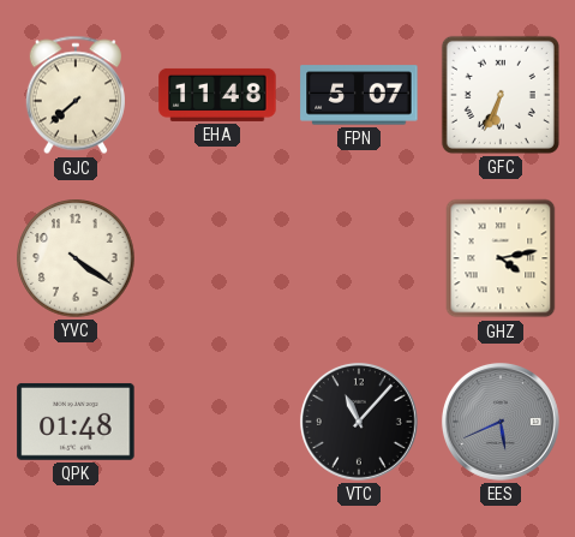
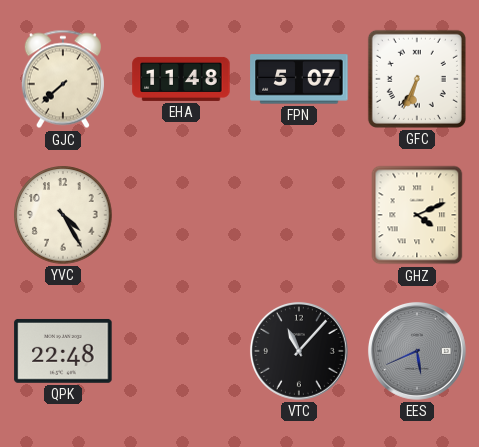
YVC: 4:21 -> 4:25
GHZ: 4:13 -> 4:11
QPK: 01:48 -> 22:48
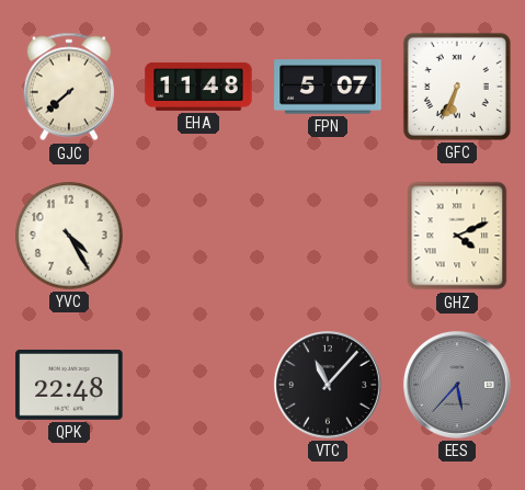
EES: 5:41 -> 5:37
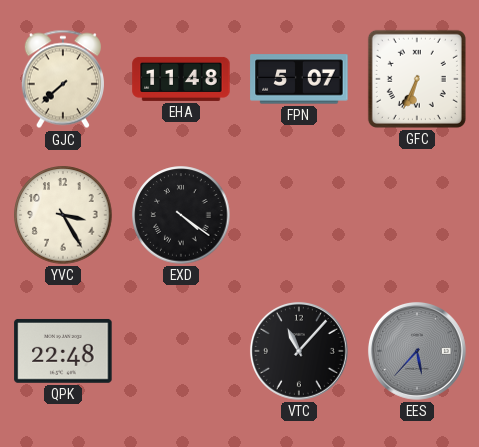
YVC: 4:25 -> 3:25
EXD: none -> 4:21
GHZ: 4:11 -> none
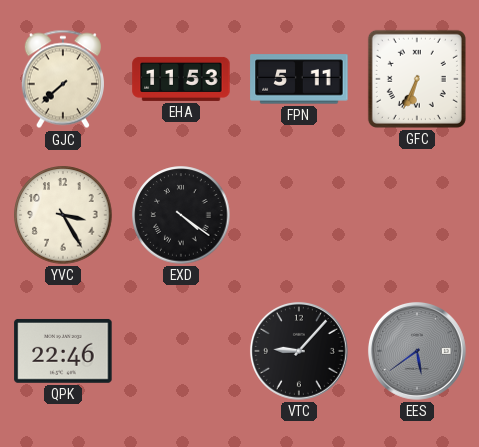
EHA: 11:48 -> 11:53
FPN: 5:07 -> 5:11
QPK: 22:48 -> 22:46
VTC: 11:07 -> 9:07
EES: 5:37 -> 5:39
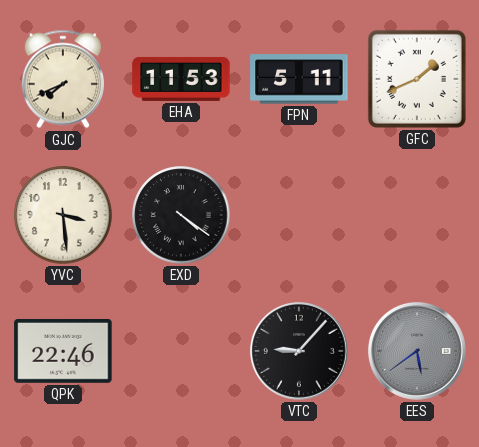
GJC: 7:38 -> 7:41
GFC: 6:34 -> 1:41
YVC: 3:25 -> 3:29
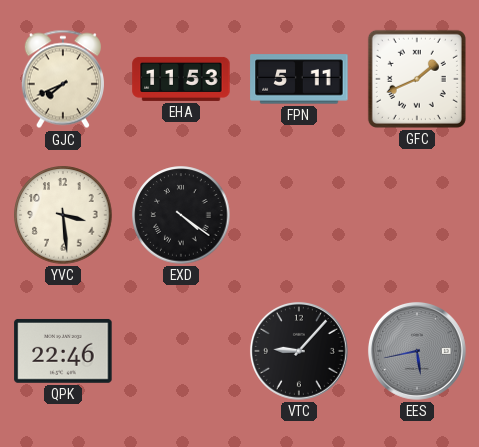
EES: 5:39 -> 5:43
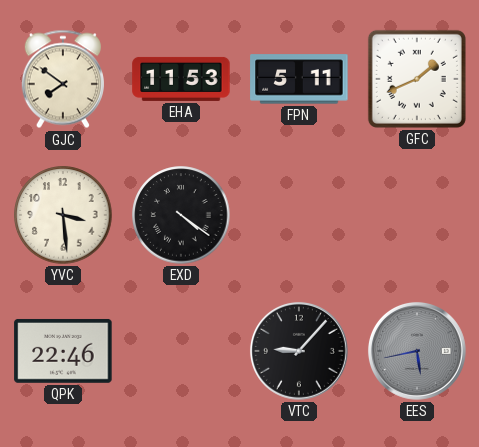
GJC: 7:41 -> 7:51
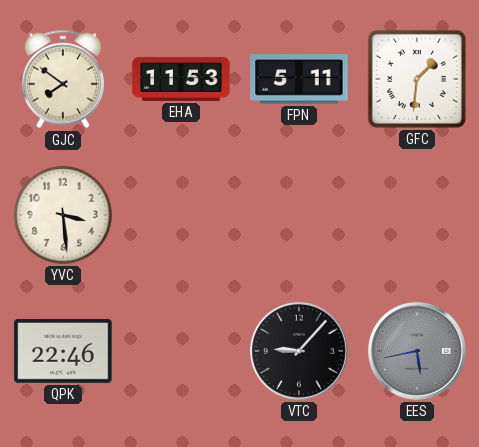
GFC: 1:41 -> 1:31
EXD: 4:21 -> none
